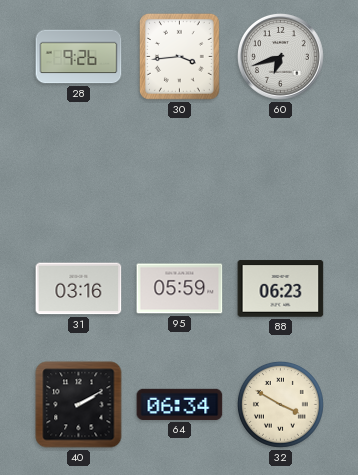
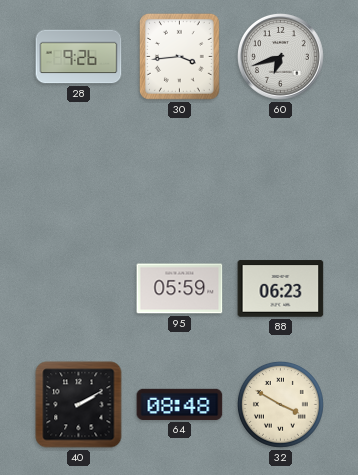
31: 03:16 -> none
64: 06:34 -> 08:48
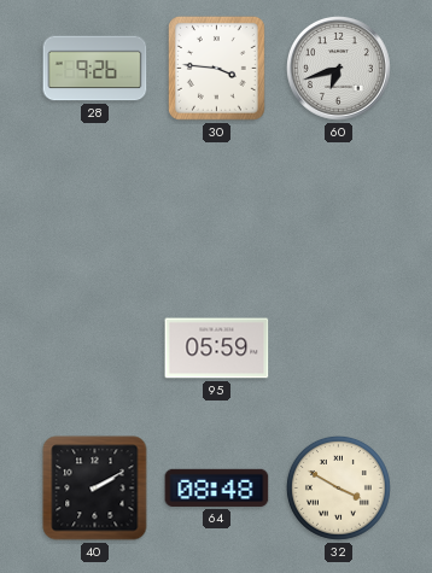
30: 3:44 -> 3:46
88: 06:23 -> none
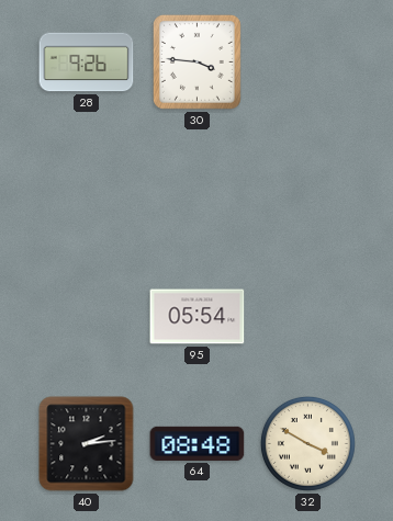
60: 6:42 -> none
95: 05:59 -> 05:54
40: 2:10 -> 2:14
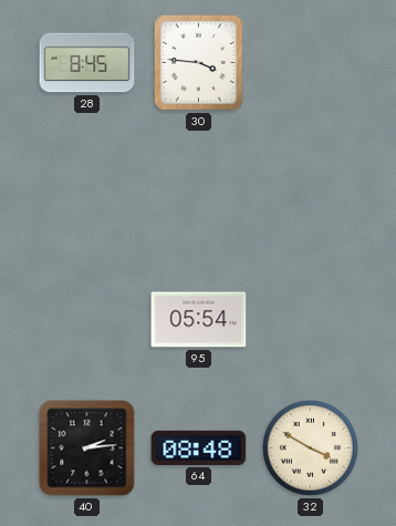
28: 9:26 -> 8:45
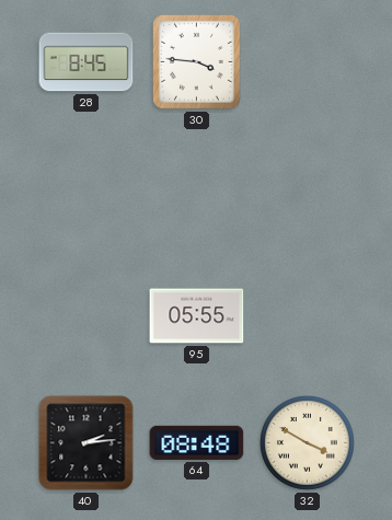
95: 05:54 -> 05:55
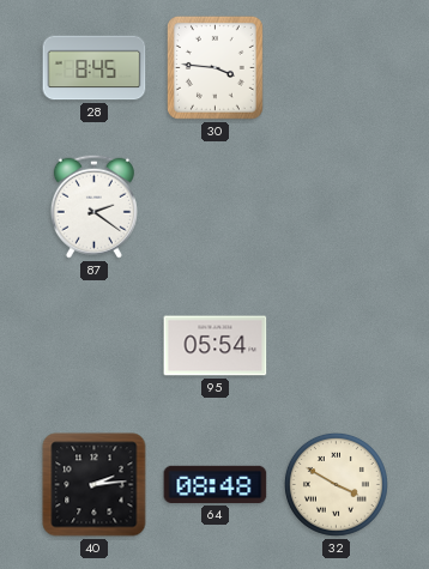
87: none -> 2:21
95: 05:55 -> 05:54
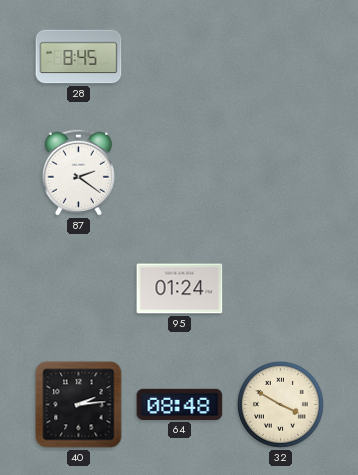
30: 3:46 -> none
95: 05:54 -> 01:24
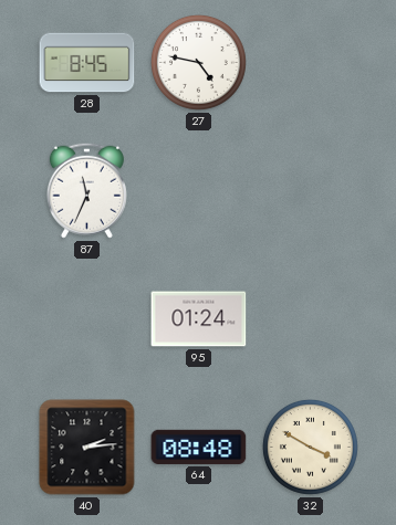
27: none -> 4:47
87: 2:21 -> 11:34
